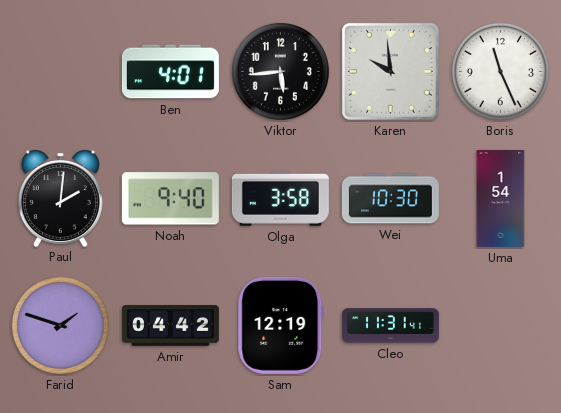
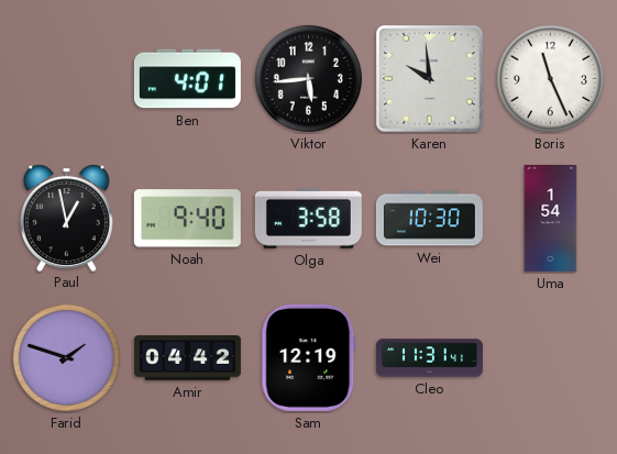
Paul: 2:01 -> 12:58
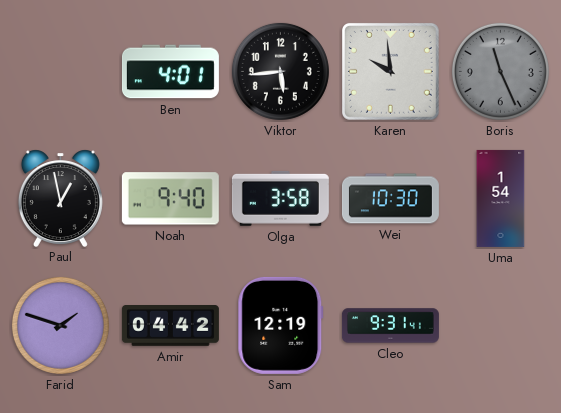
Boris dial: white -> grey
Cleo: 11:31 -> 9:31
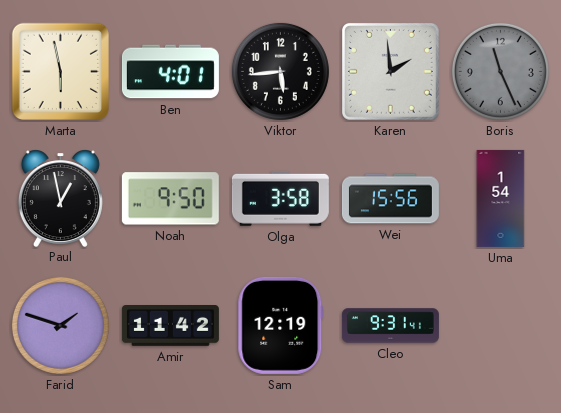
Marta: none -> 5:58
Karen: 9:59 -> 1:59
Noah: 9:40 -> 9:50
Wei: 10:30 -> 15:56
Amir: 04:42 -> 11:42
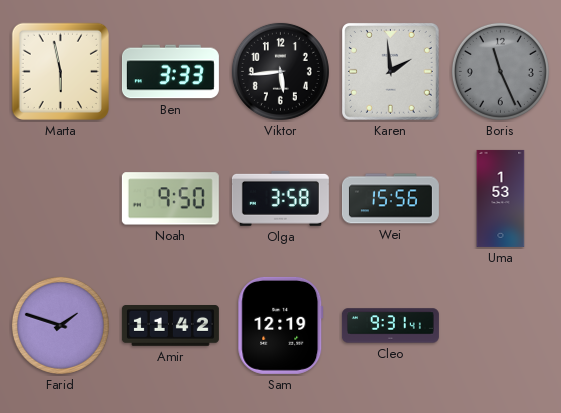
Ben: 4:01 -> 3:33
Paul: 12:58 -> none
Uma: 1:54 -> 1:53
